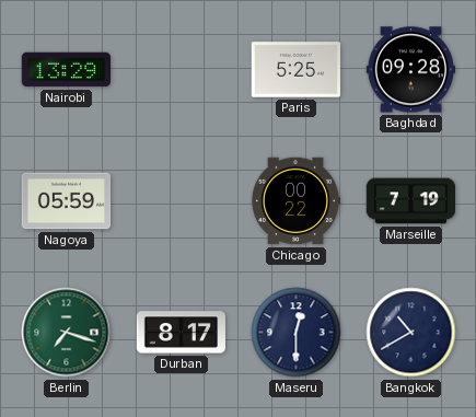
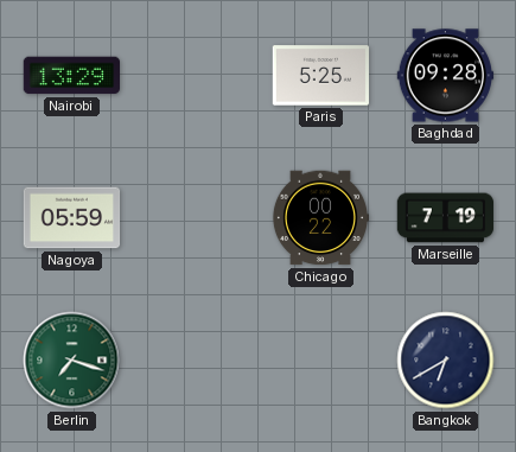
Durban: 8:17 -> none
Maseru: 12:30 -> none
Bangkok: 10:40 -> 6:40
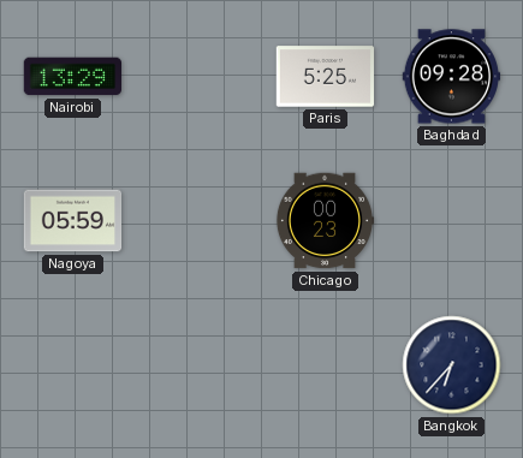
Chicago: 00:22 -> 00:23
Marseille: 7:19 -> none
Berlin: 7:18 -> none
Bangkok: 6:40 -> 6:37
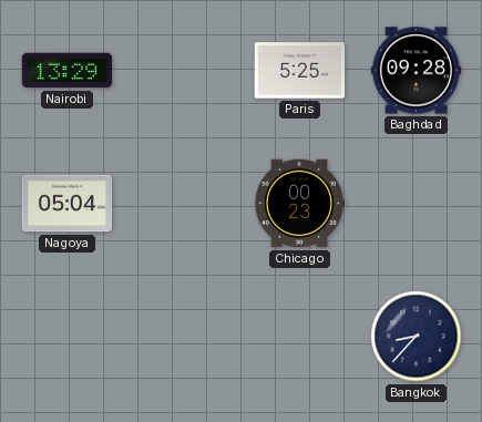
Nagoya: 05:59 -> 05:04
Bangkok: 6:37 -> 8:37
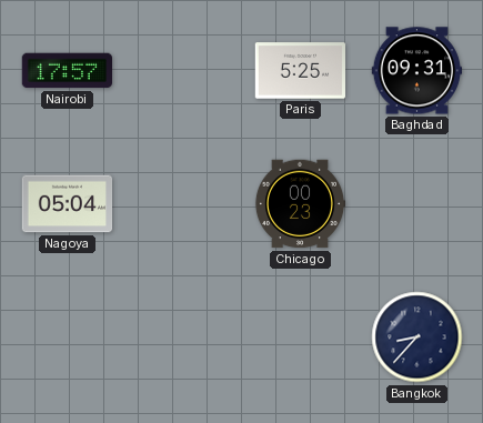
Nairobi: 13:29 -> 17:57
Baghdad: 09:28 -> 09:31
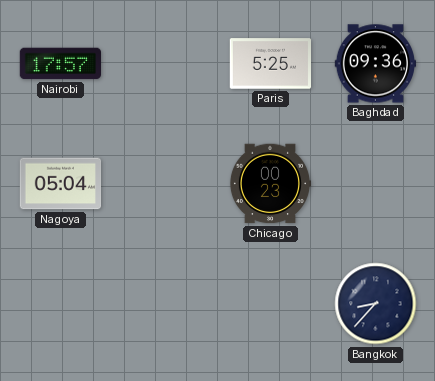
Baghdad: 09:31 -> 09:36
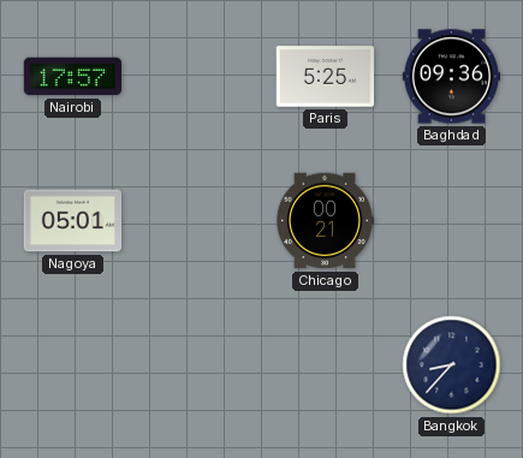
Nagoya: 05:04 -> 05:01
Chicago: 00:23 -> 00:21
